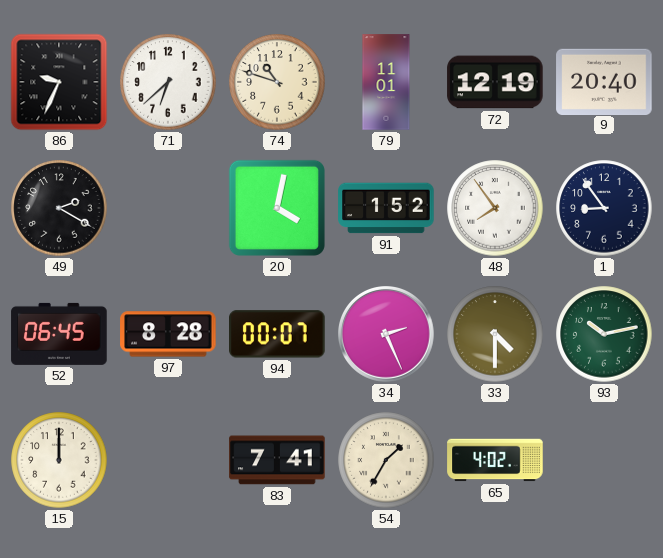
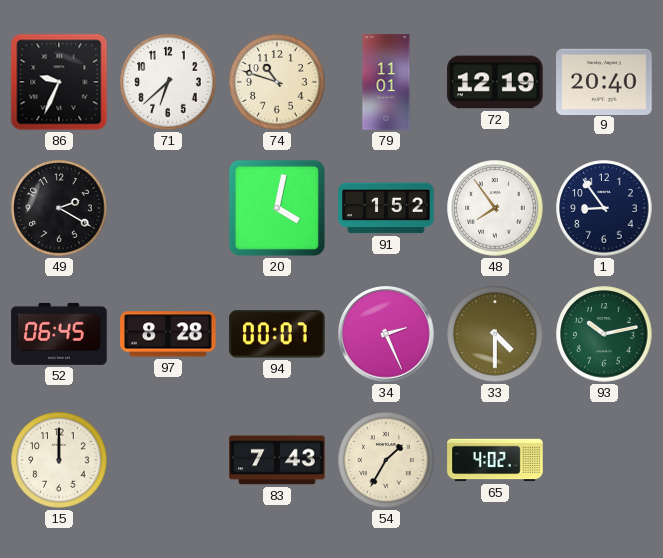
83: 7:41 -> 7:43
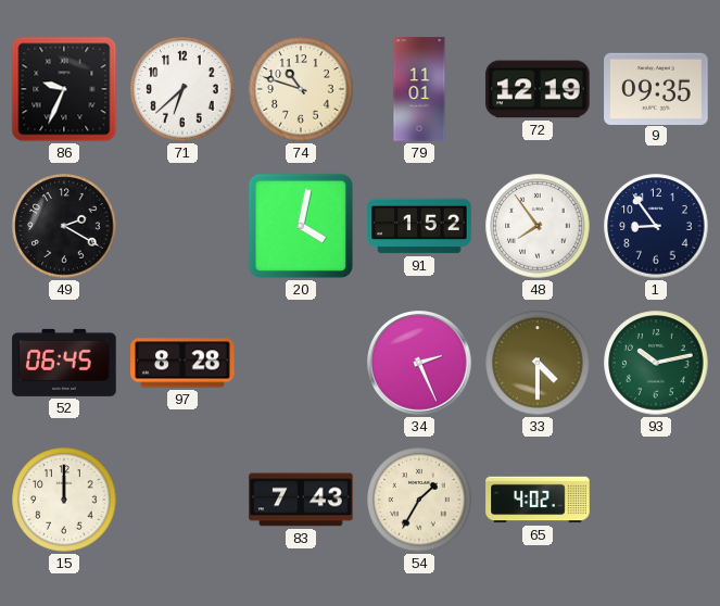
9: 20:40 -> 09:35
94: 00:07 -> none
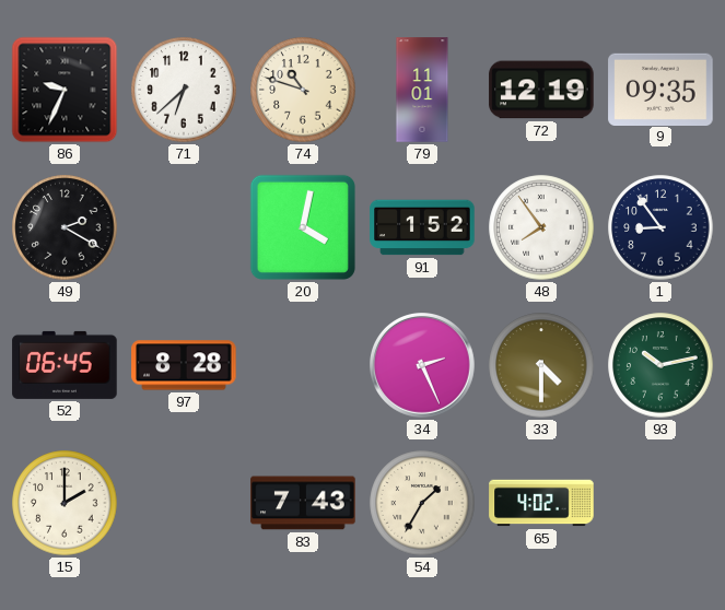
15: 12:00 -> 2:00
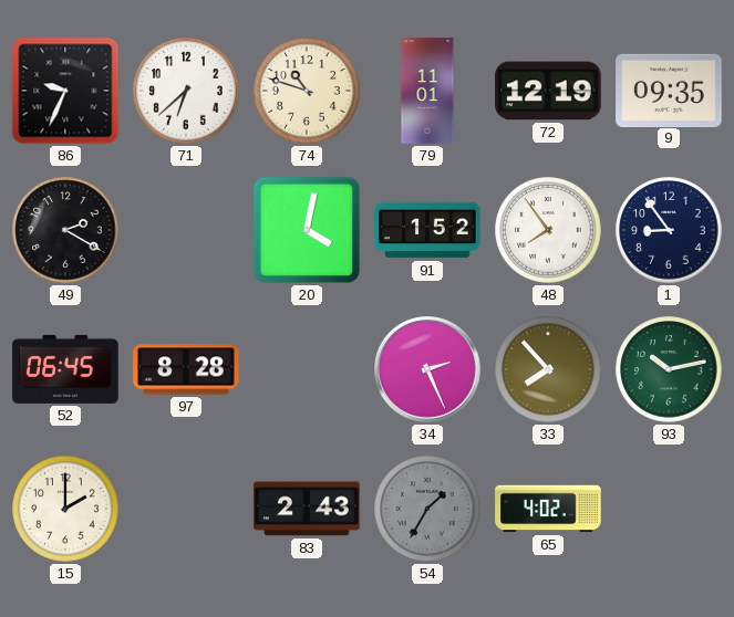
33: 4:30 -> 7:53
83: 7:43 -> 2:43
54 dial: cream -> grey
